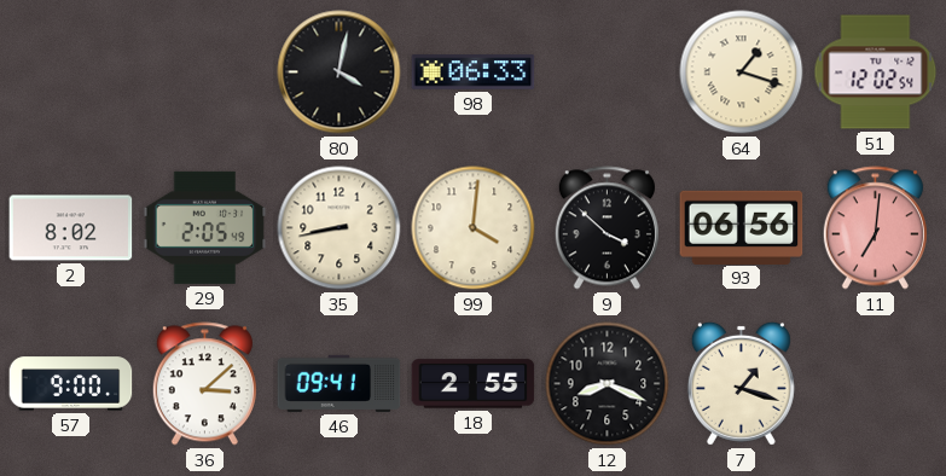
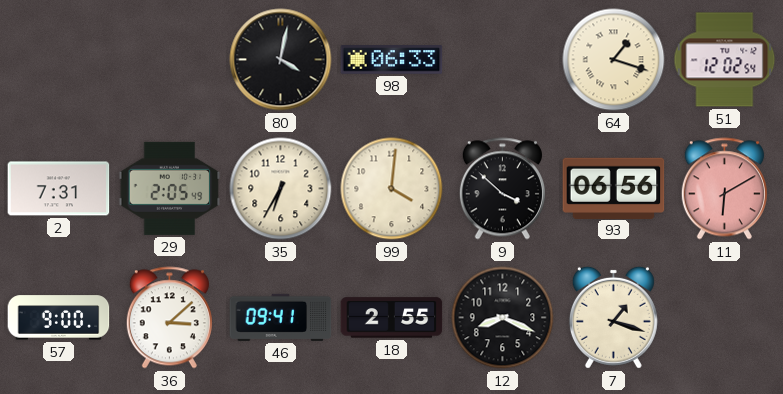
2: 8:02 -> 7:31
35: 8:43 -> 6:35
11: 7:01 -> 6:10
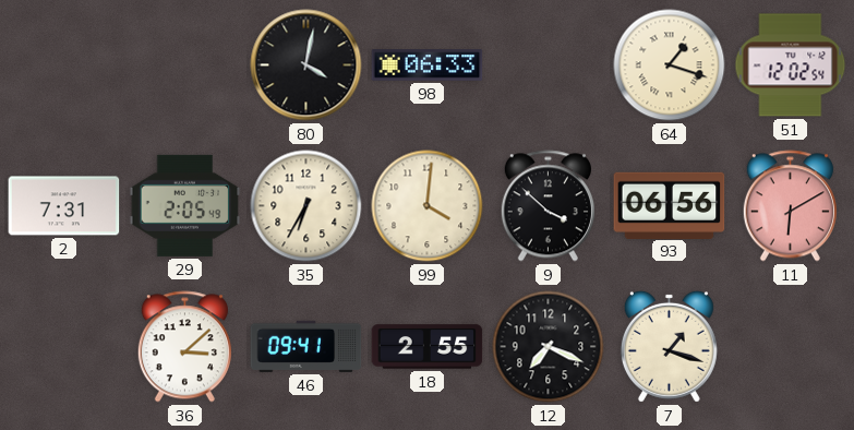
57: 9:00 -> none
12: 8:19 -> 7:19
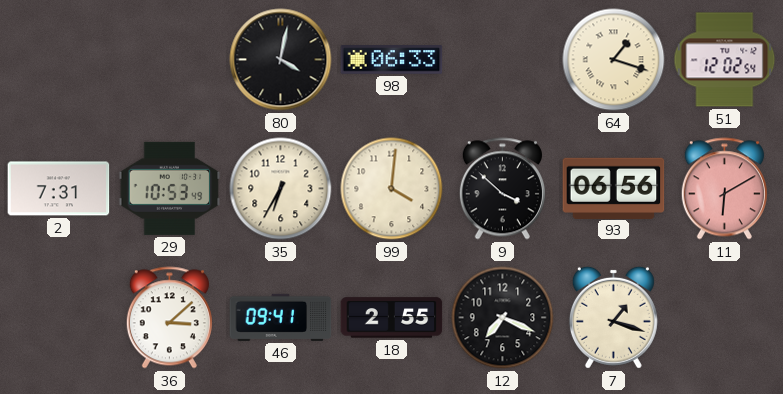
29: 2:05 -> 10:53
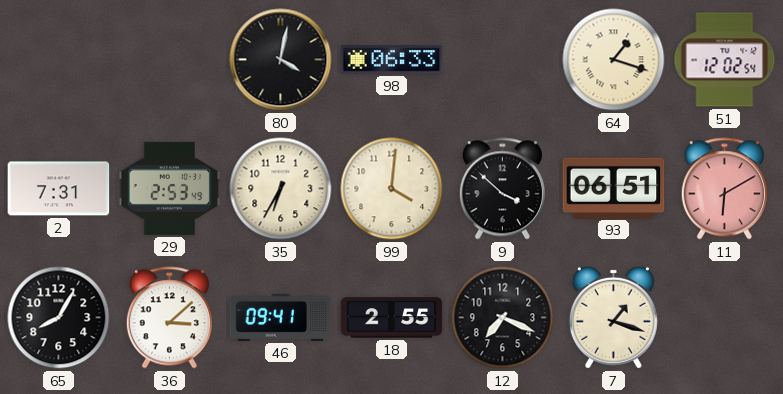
29: 10:53 -> 2:53
93: 06:56 -> 06:51
65: none -> 8:05
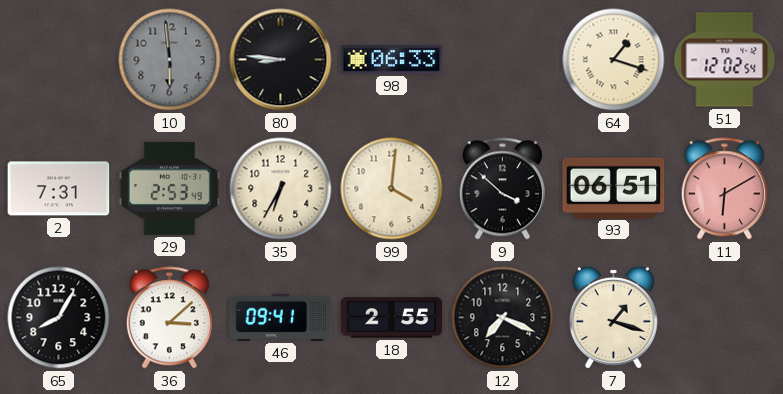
10: none -> 5:59
80: 4:02 -> 8:46
